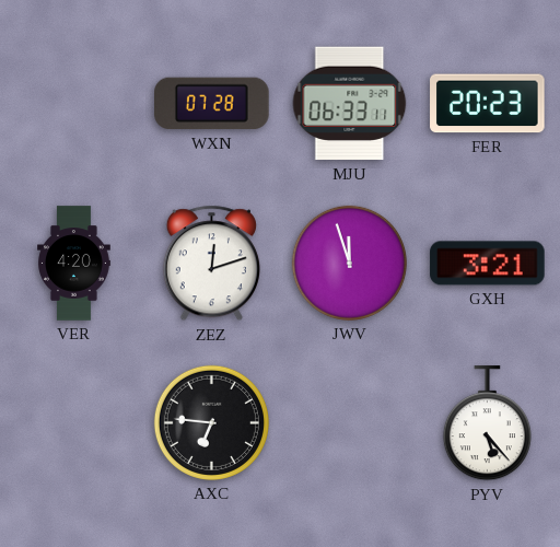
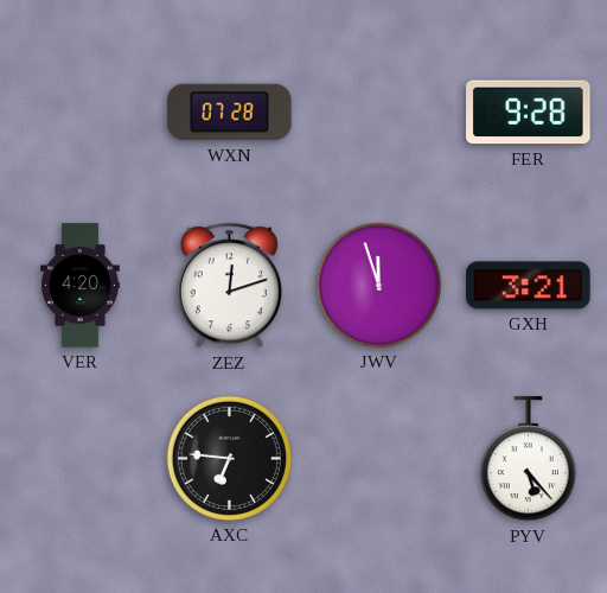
MJU: 06:33 -> none
FER: 20:23 -> 9:28
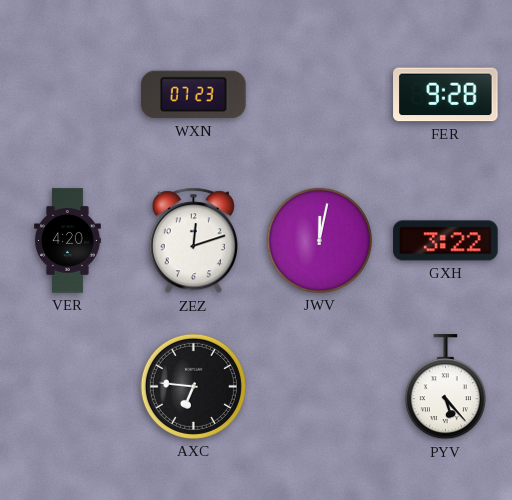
WXN: 07:28 -> 07:23
JWV: 11:57 -> 12:02
GXH: 3:21 -> 3:22
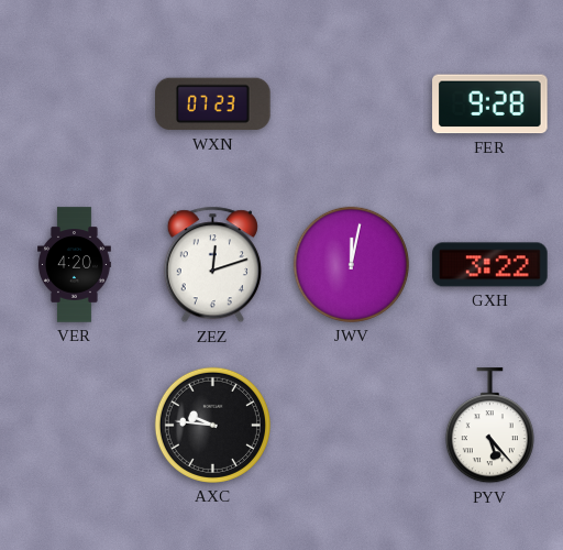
AXC: 6:46 -> 9:46
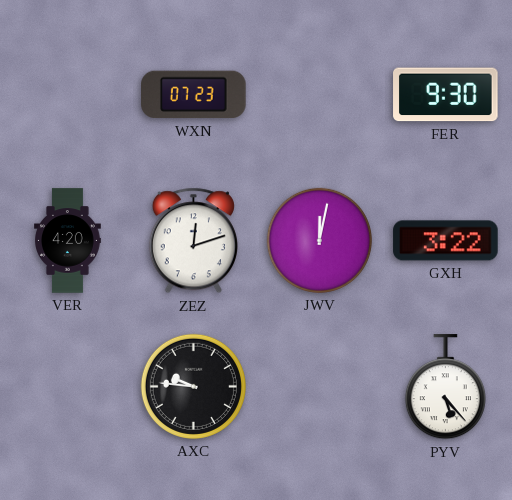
FER: 9:28 -> 9:30
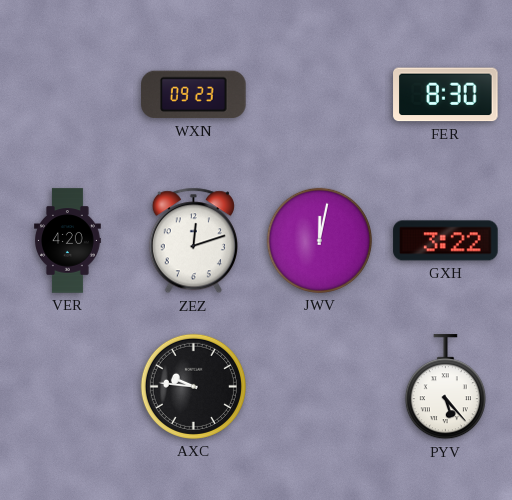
WXN: 07:23 -> 09:23
FER: 9:30 -> 8:30
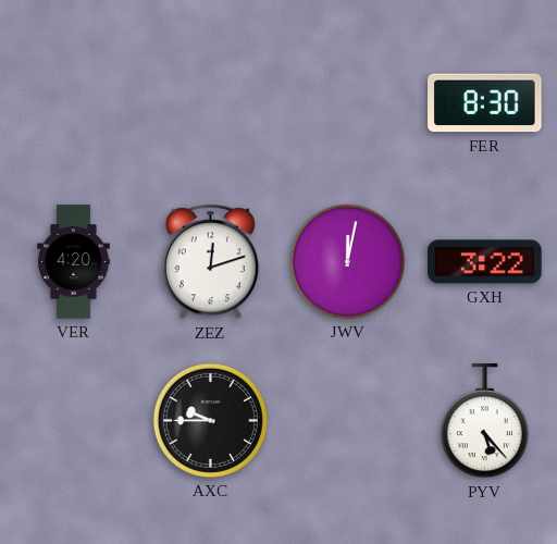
WXN: 09:23 -> none
AXC: 9:46 -> 9:45
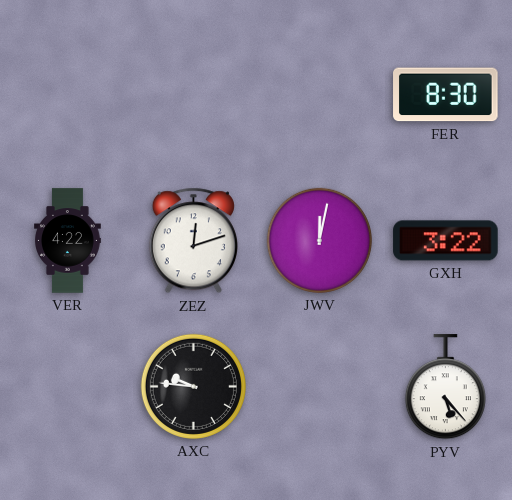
VER: 4:20 -> 4:22
AXC: 9:45 -> 9:46
